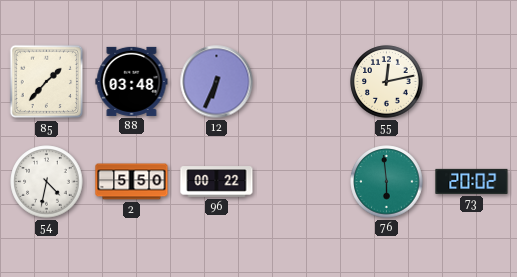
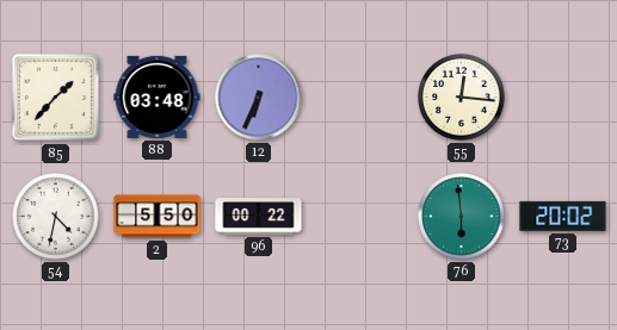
55: 12:13 -> 12:16
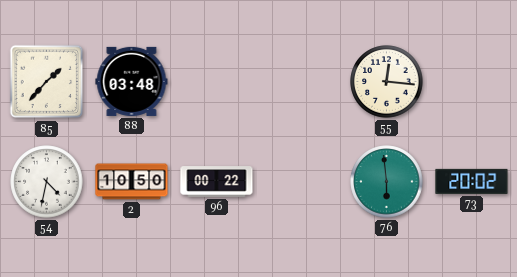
12: 6:34 -> none
2: 5:50 -> 10:50
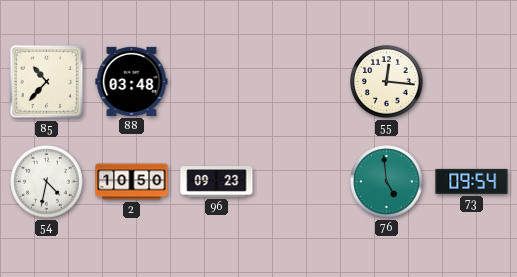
85: 1:37 -> 10:37
96: 00:22 -> 09:23
76: 5:59 -> 4:59
73: 20:02 -> 09:54
